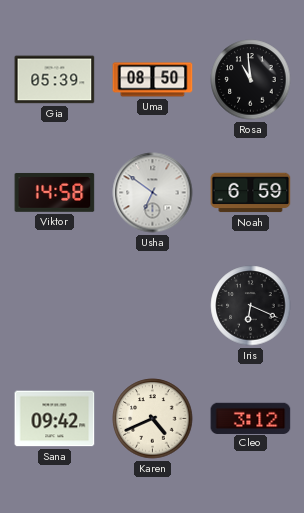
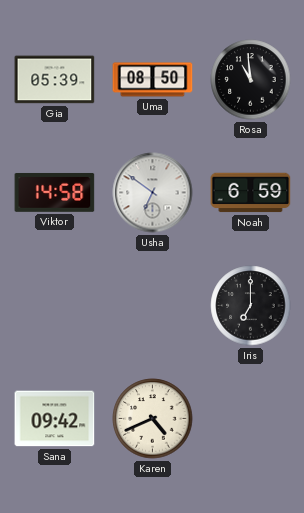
Iris: 6:19 -> 7:00
Cleo: 3:12 -> none
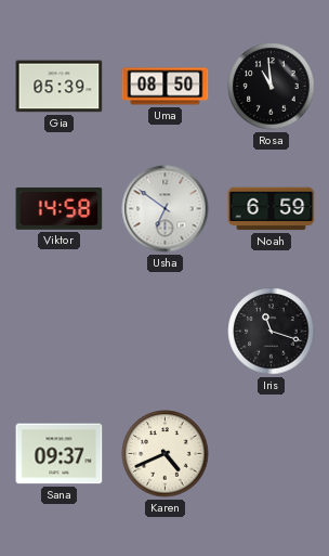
Iris: 7:00 -> 11:18
Sana: 09:42 -> 09:37
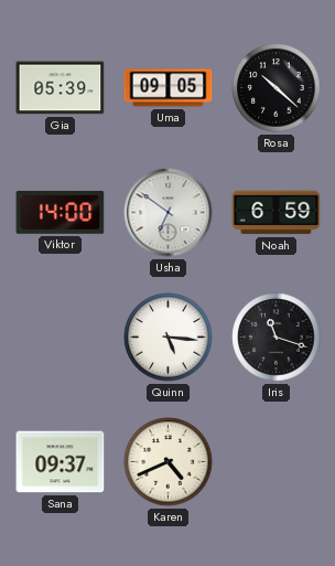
Uma: 08:50 -> 09:05
Rosa: 10:59 -> 10:22
Viktor: 14:58 -> 14:00
Quinn: none -> 5:16
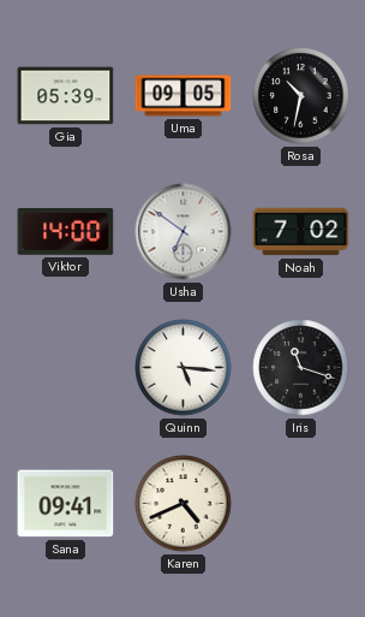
Rosa: 10:22 -> 10:32
Noah: 6:59 -> 7:02
Sana: 09:37 -> 09:41
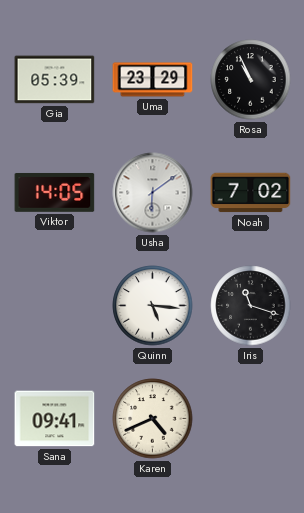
Uma: 09:05 -> 23:29
Rosa: 10:32 -> 10:56
Viktor: 14:00 -> 14:05
Usha: 6:51 -> 6:09
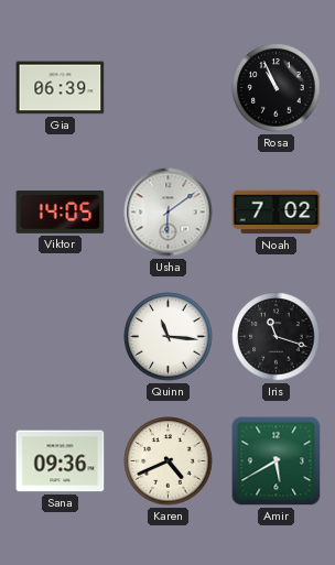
Gia: 05:39 -> 06:39
Uma: 23:29 -> none
Quinn: 5:16 -> 11:16
Sana: 09:41 -> 09:36
Amir: none -> 5:40
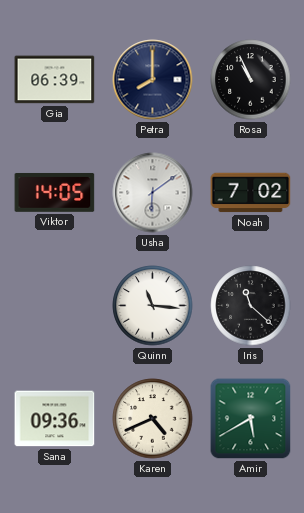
Petra: none -> 8:00
Iris: 11:18 -> 11:22
